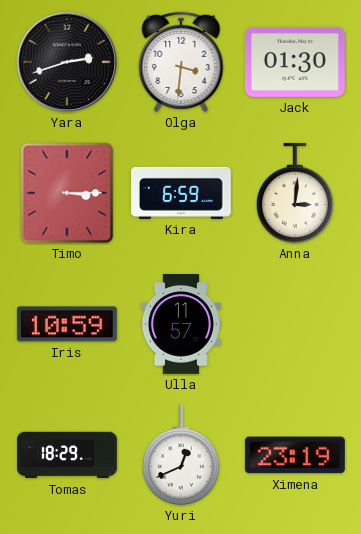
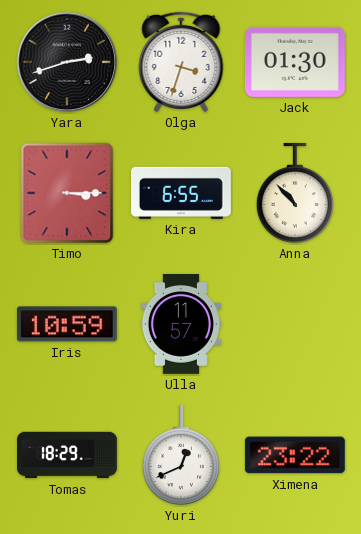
Olga: 3:31 -> 3:33
Kira: 6:59 -> 6:55
Anna: 3:01 -> 10:53
Ximena: 23:19 -> 23:22
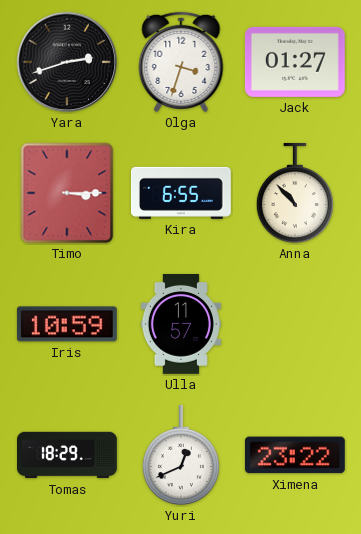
Jack: 01:30 -> 01:27
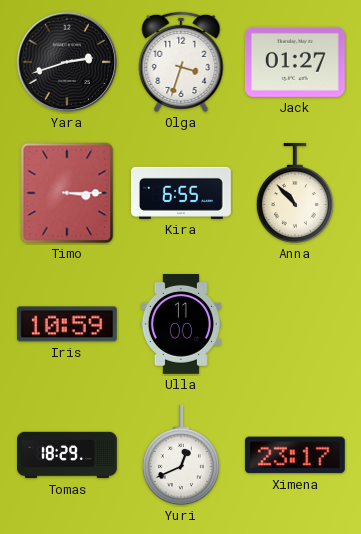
Ulla: 11:57 -> 11:00
Ximena: 23:22 -> 23:17
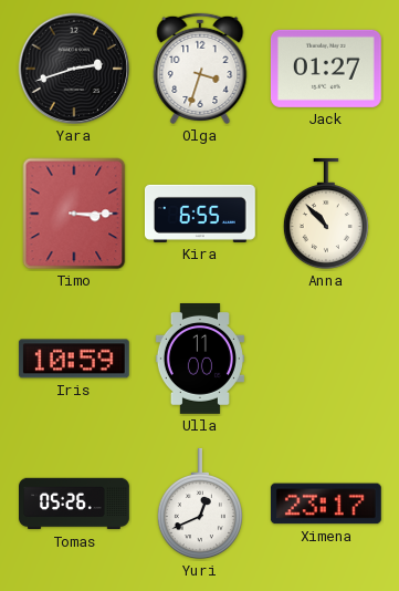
Tomas: 18:29 -> 05:26
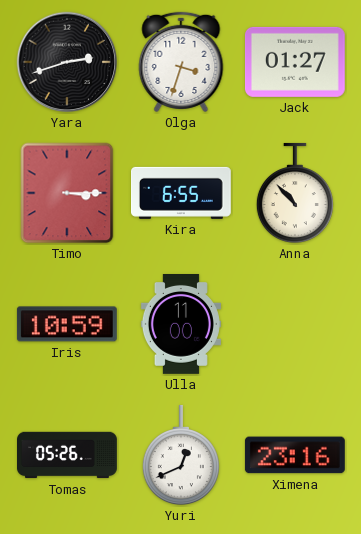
Ximena: 23:17 -> 23:16
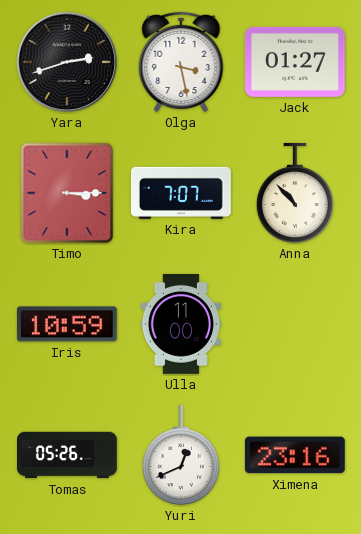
Olga: 3:33 -> 3:28
Kira: 6:55 -> 7:07
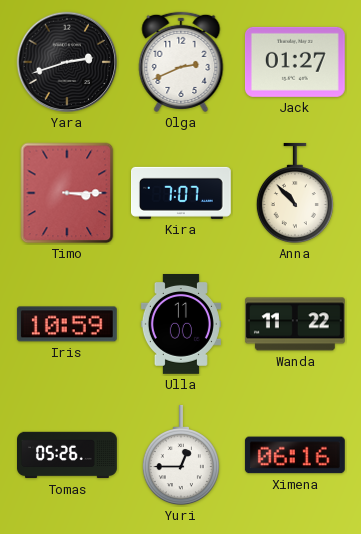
Olga: 3:28 -> 2:41
Wanda: none -> 11:22
Yuri: 12:41 -> 12:45
Ximena: 23:16 -> 06:16
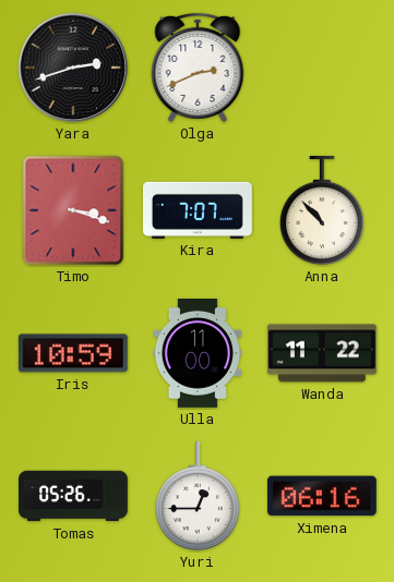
Jack: 01:27 -> none
Timo: 3:15 -> 3:18
